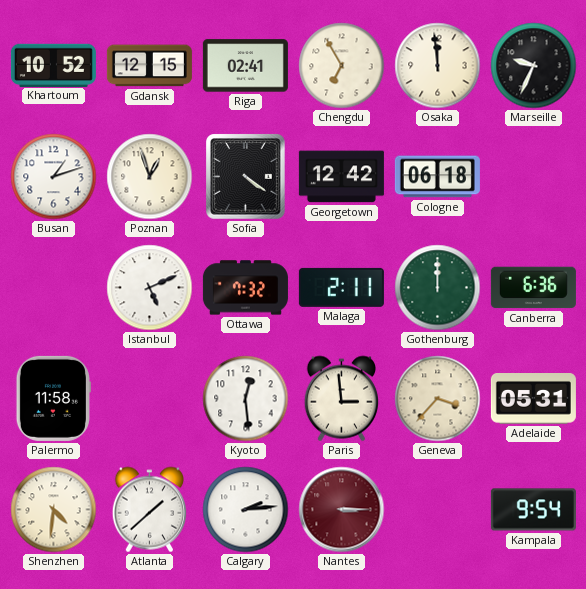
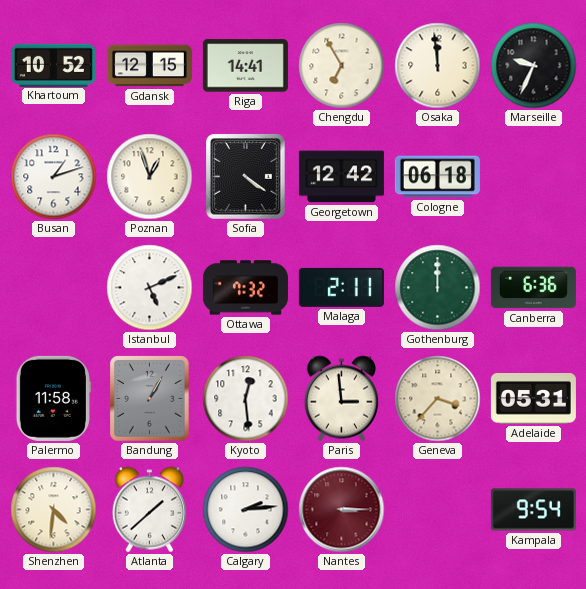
Riga: 02:41 -> 14:41
Bandung: none -> 1:05
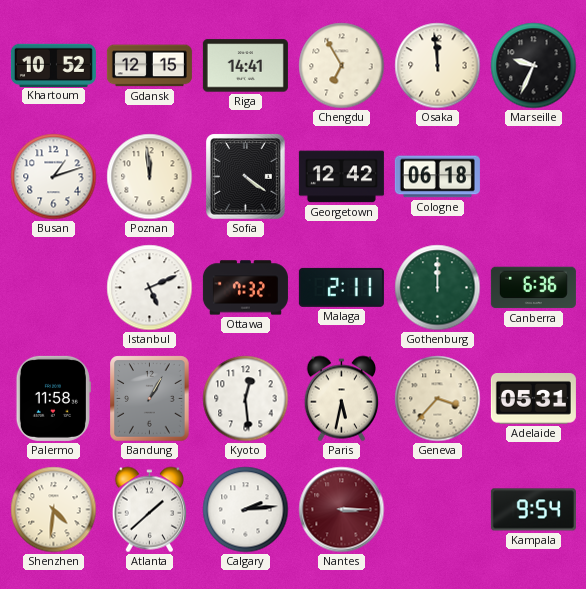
Poznan: 12:57 -> 11:59
Paris: 2:59 -> 5:32
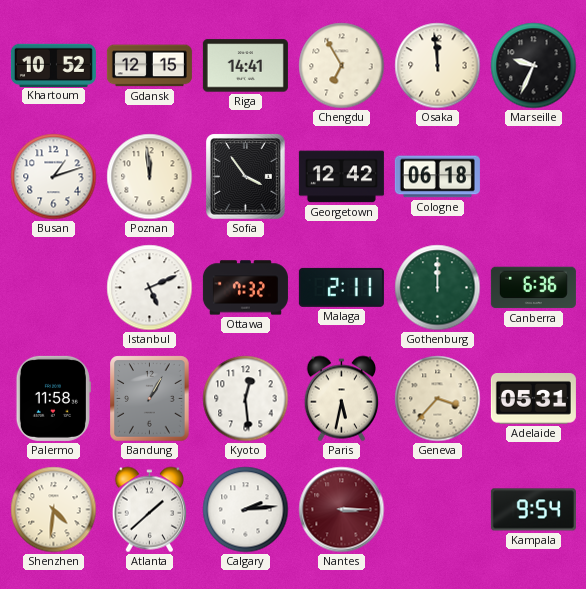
Sofia: 4:21 -> 3:54
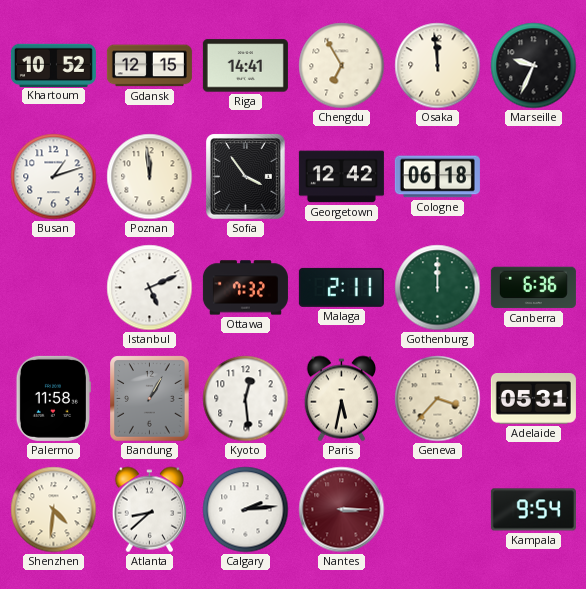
Atlanta: 1:38 -> 8:38
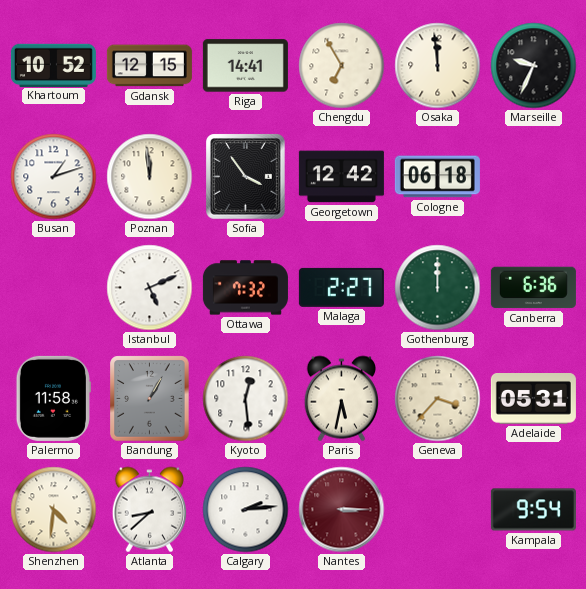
Malaga: 2:11 -> 2:27
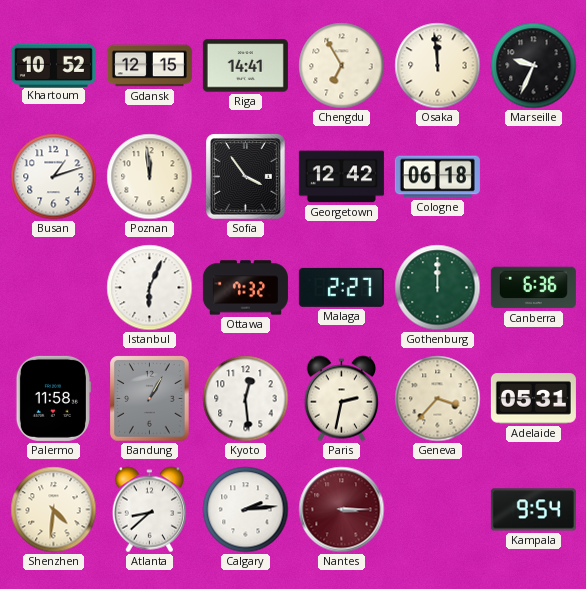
Istanbul: 5:11 -> 6:04
Paris: 5:32 -> 2:32
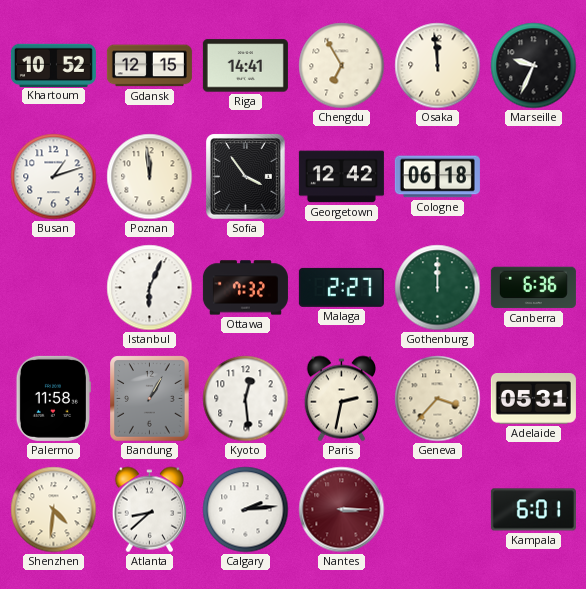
Kampala: 9:54 -> 6:01
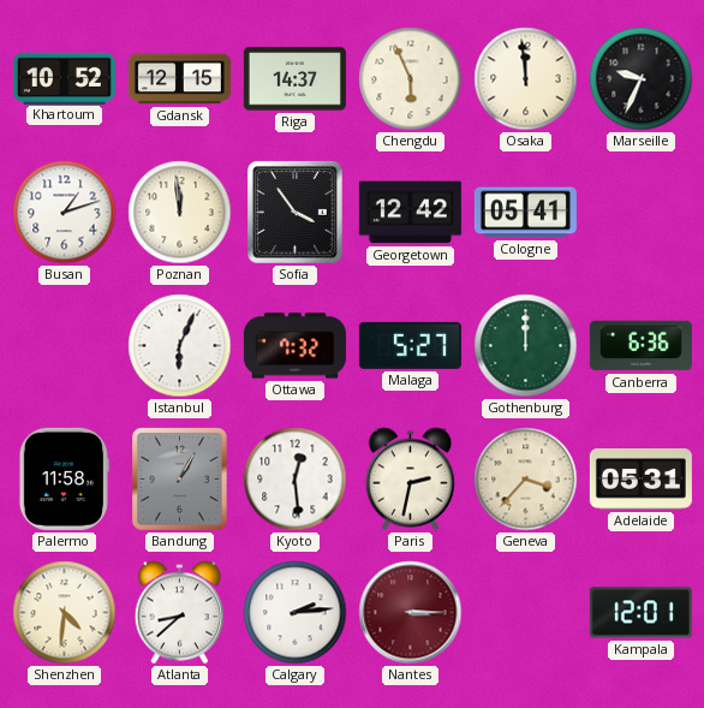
Riga: 14:41 -> 14:37
Chengdu: 6:55 -> 5:56
Cologne: 06:18 -> 05:41
Malaga: 2:27 -> 5:27
Kampala: 6:01 -> 12:01
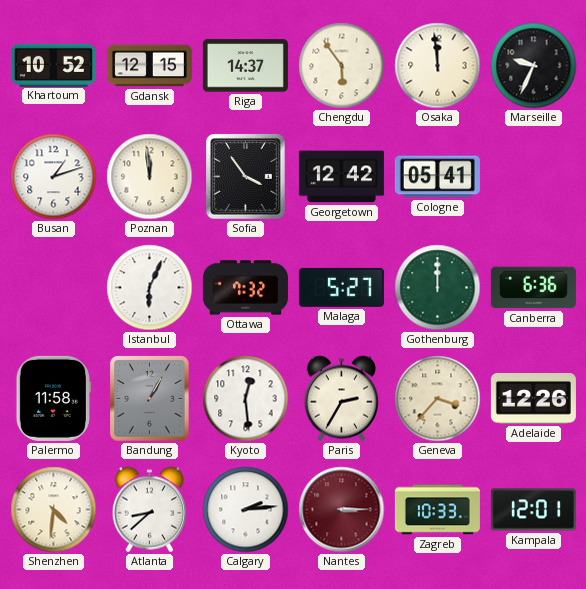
Chengdu: 5:56 -> 5:54
Paris: 2:32 -> 2:35
Adelaide: 05:31 -> 12:26
Zagreb: none -> 10:33
